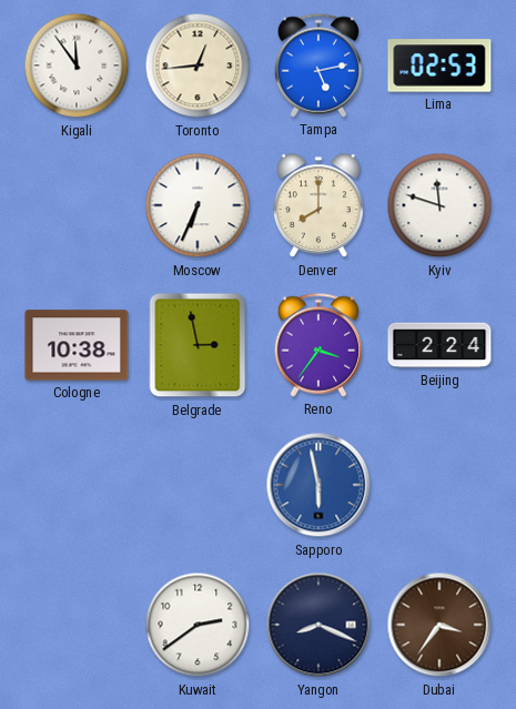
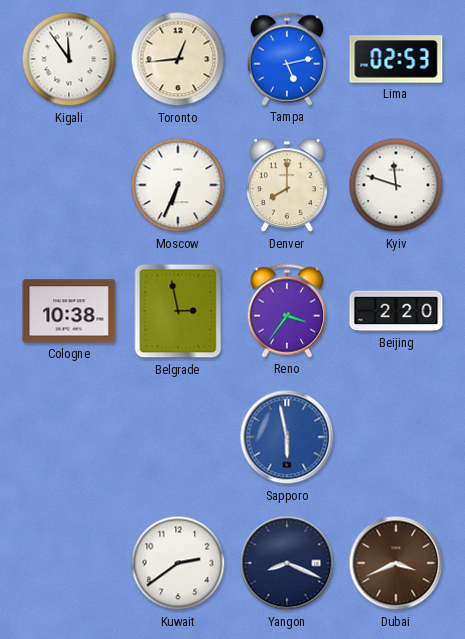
Beijing: 2:24 -> 2:20
Dubai: 3:36 -> 3:41
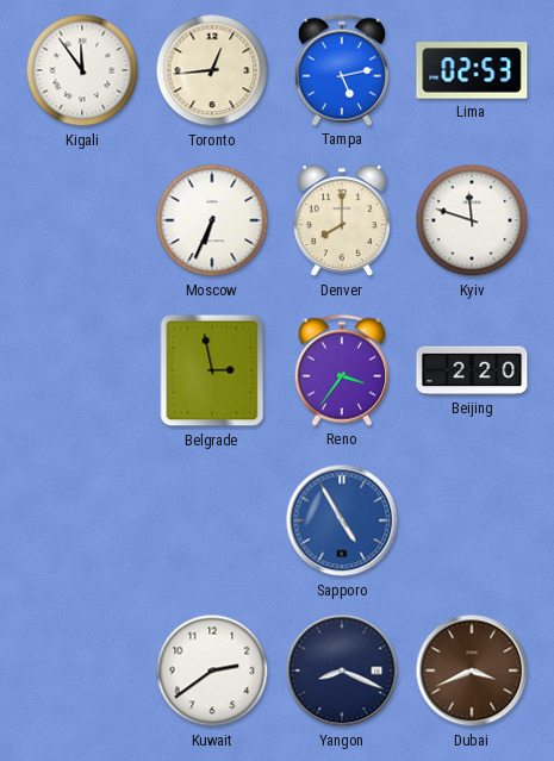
Cologne: 10:38 -> none
Sapporo: 5:58 -> 4:55
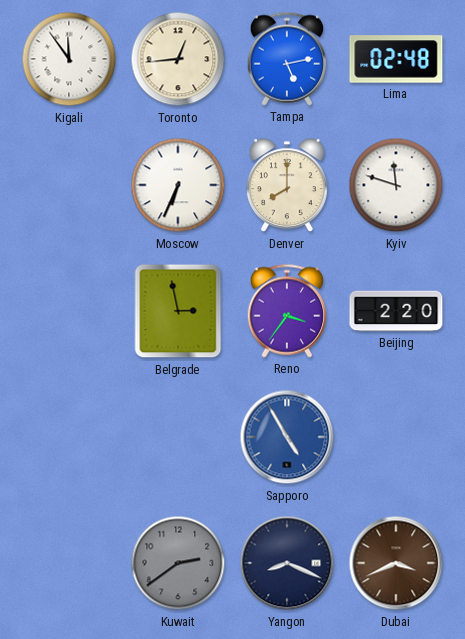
Lima: 02:53 -> 02:48
Kuwait dial: white -> grey
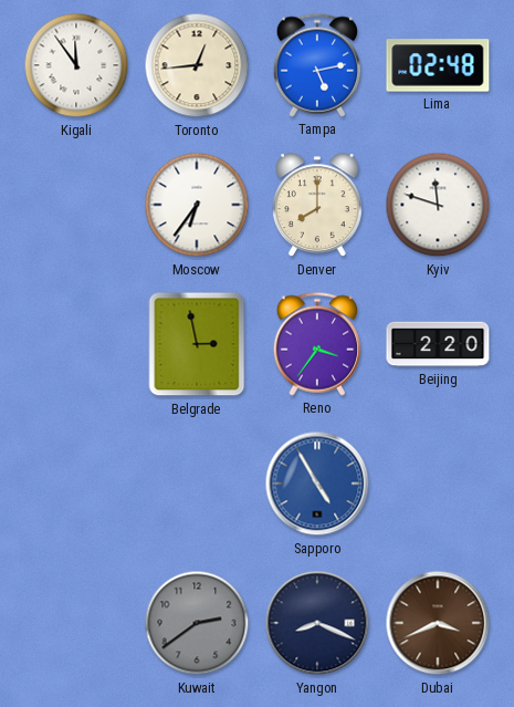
Moscow: 6:34 -> 6:36
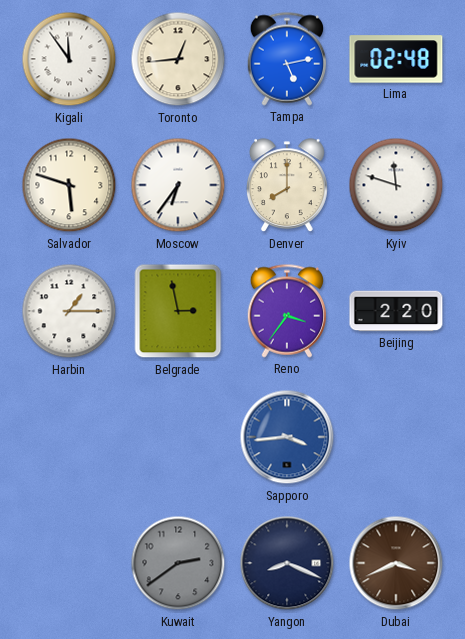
Salvador: none -> 5:48
Harbin: none -> 1:15
Sapporo: 4:55 -> 3:44
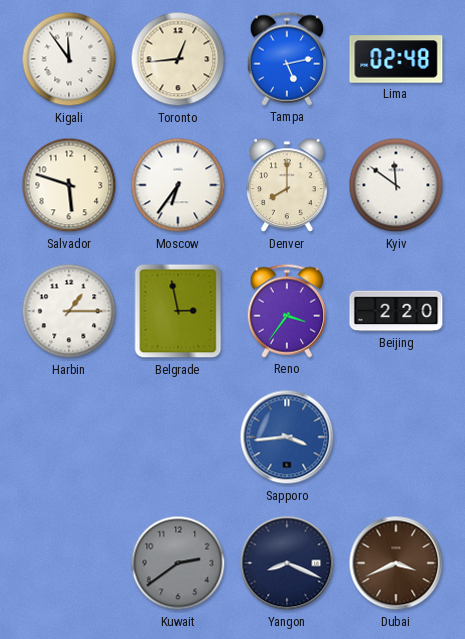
Kyiv: 11:48 -> 11:51
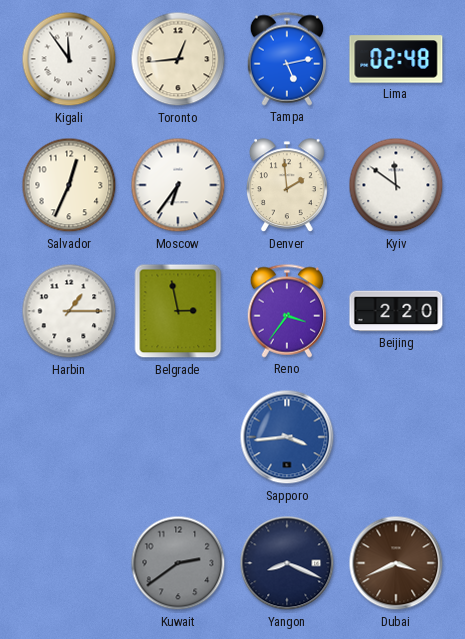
Salvador: 5:48 -> 12:34
Denver: 8:00 -> 1:59
